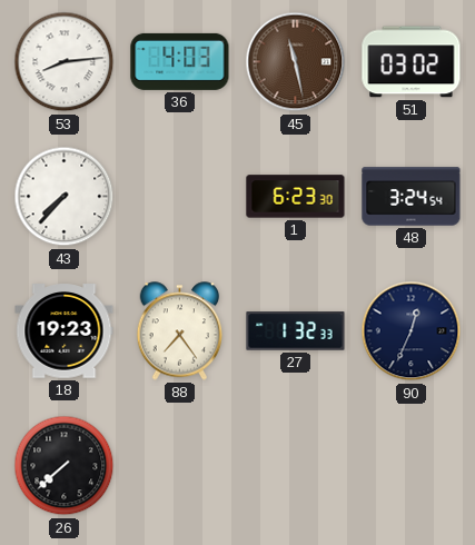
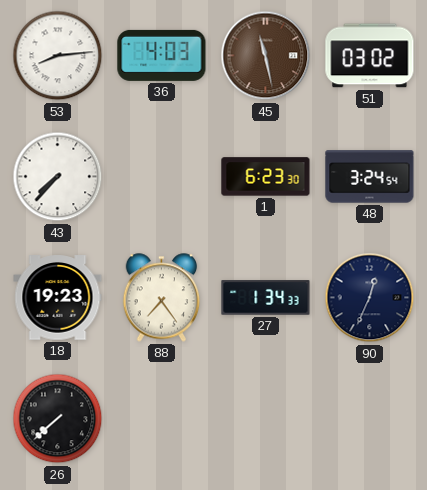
27: 1:32 -> 1:34
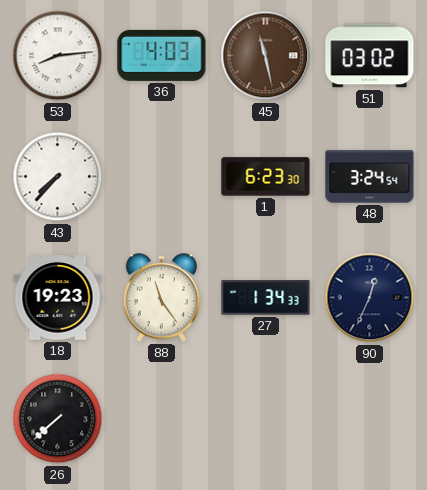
88: 7:24 -> 11:24
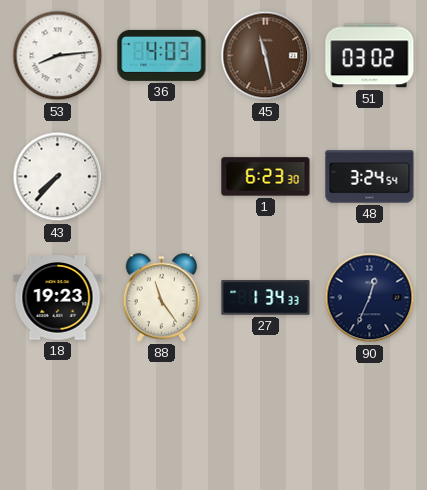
26: 7:38 -> none
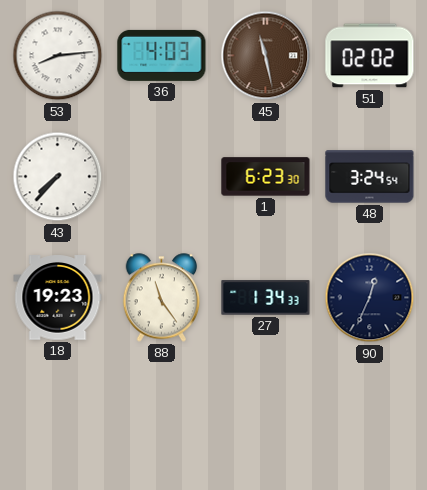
51: 03:02 -> 02:02
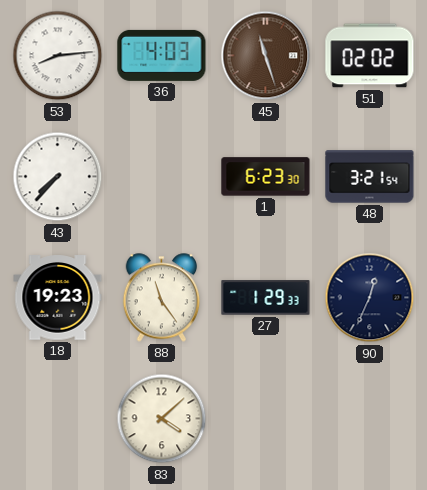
45: 11:28 -> 11:27
48: 3:24 -> 3:21
27: 1:34 -> 1:29
83: none -> 4:08
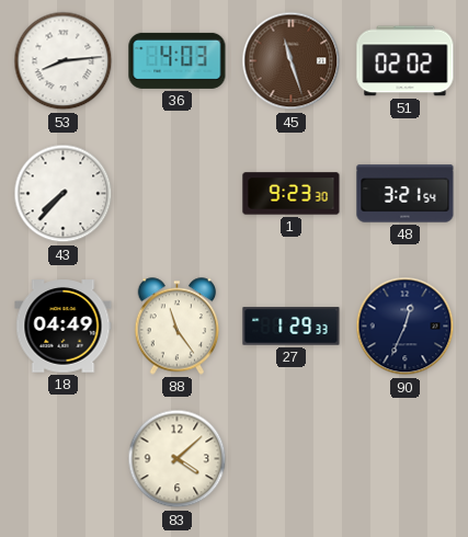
1: 6:23 -> 9:23
18: 19:23 -> 04:49
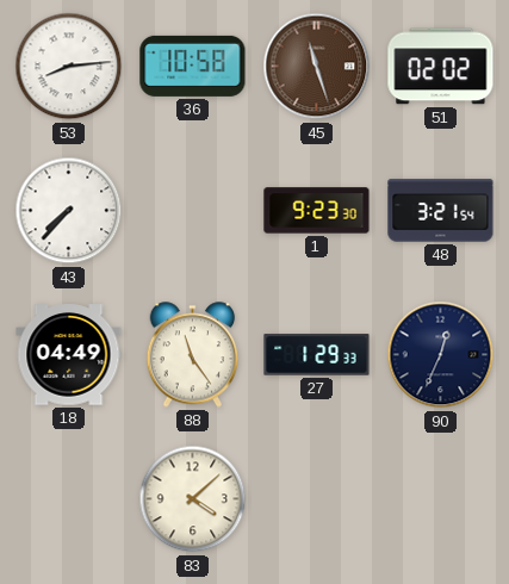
36: 4:03 -> 10:58
